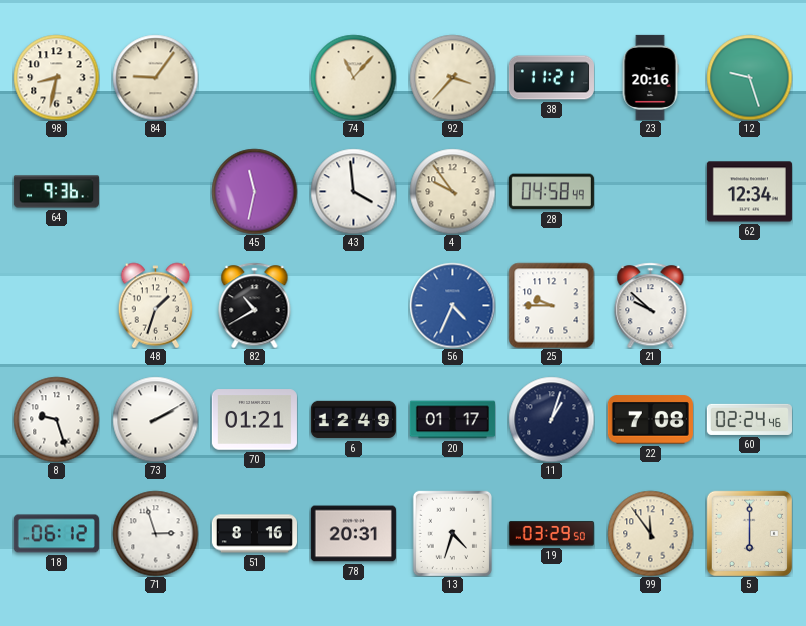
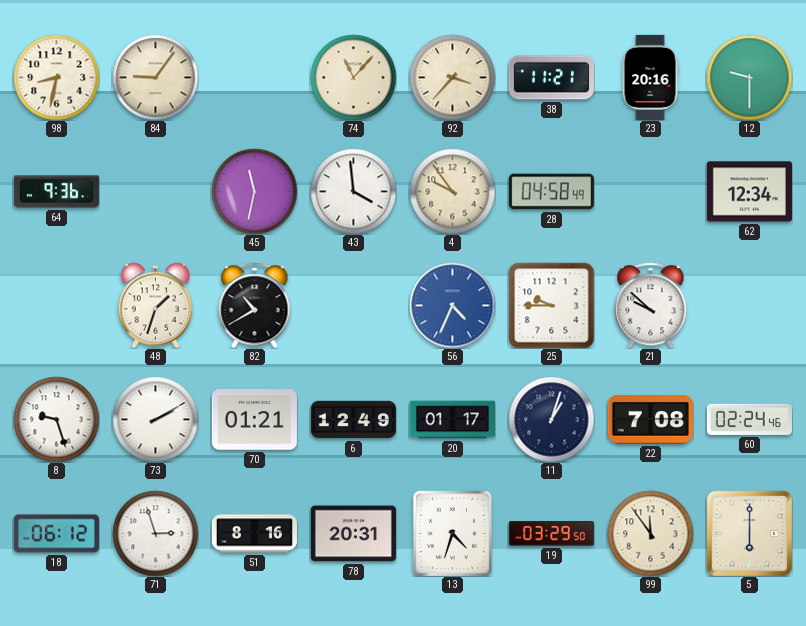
12: 9:27 -> 9:30
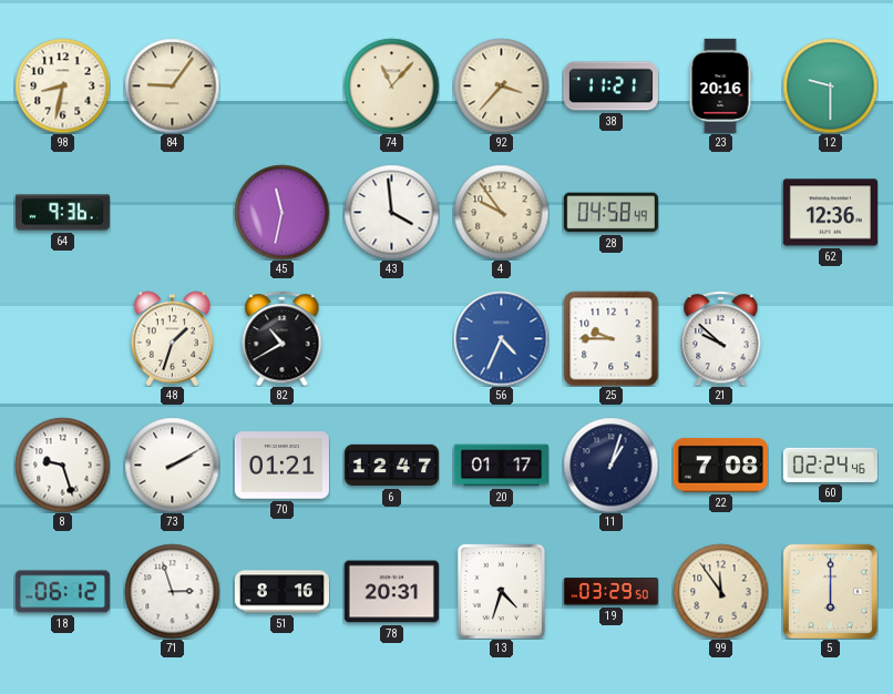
62: 12:34 -> 12:36
6: 12:49 -> 12:47
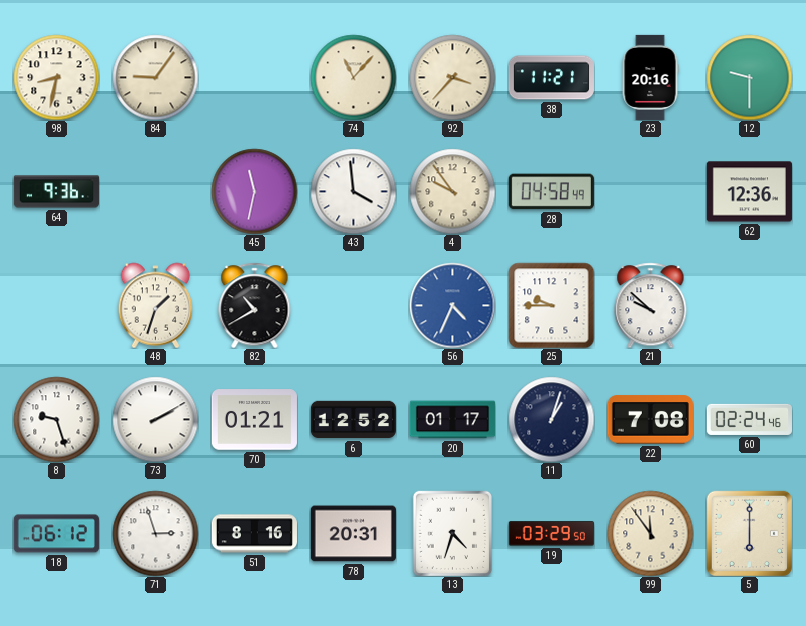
6: 12:47 -> 12:52
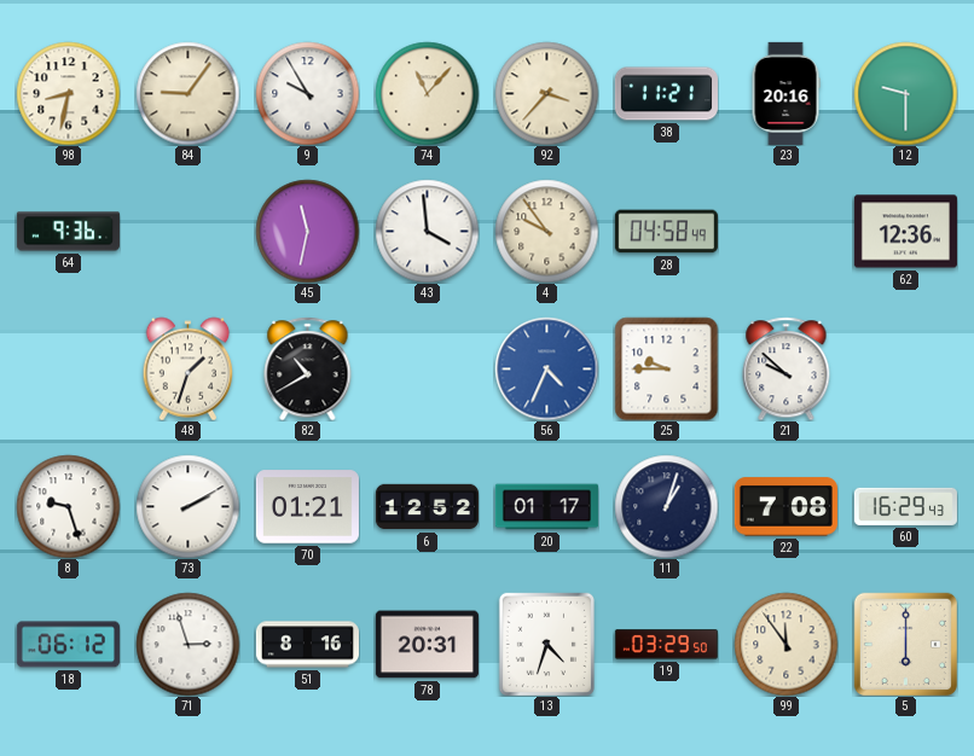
9: none -> 9:55
60: 02:24 -> 16:29
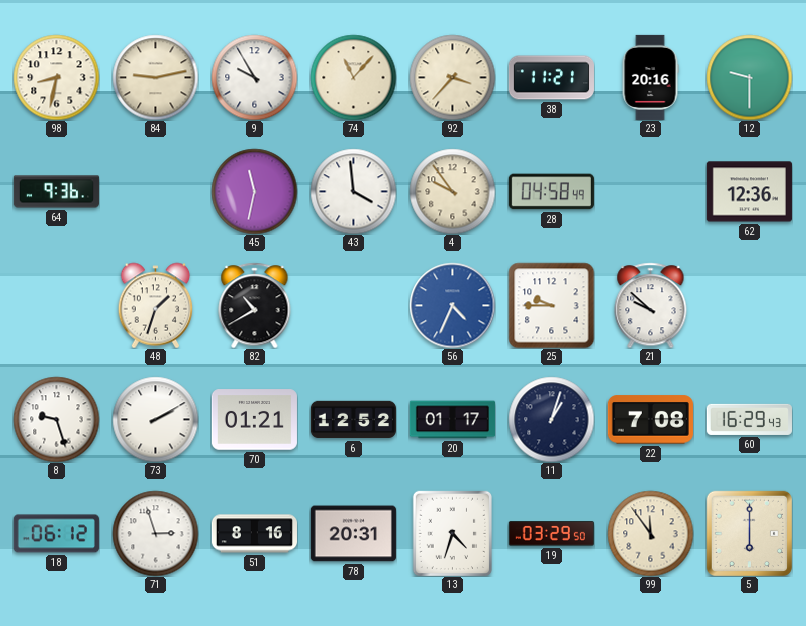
84: 9:06 -> 9:13
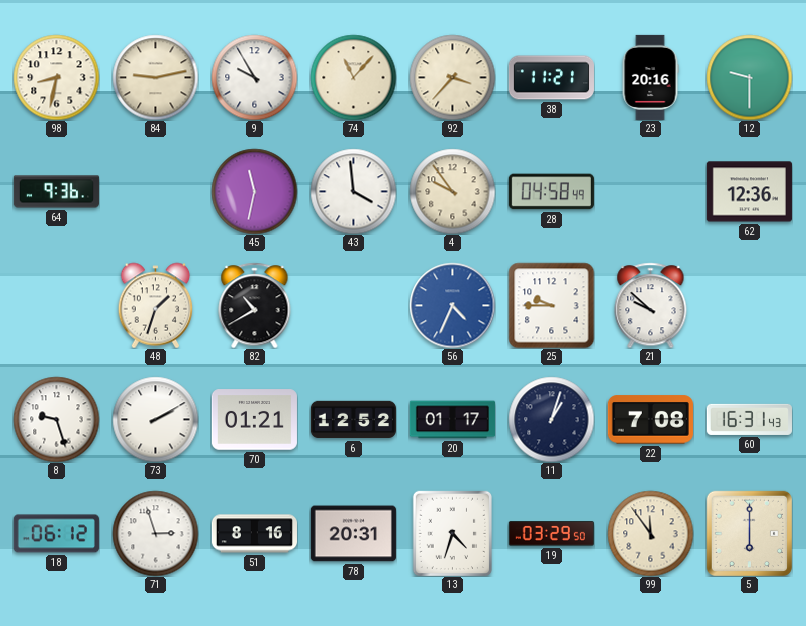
60: 16:29 -> 16:31
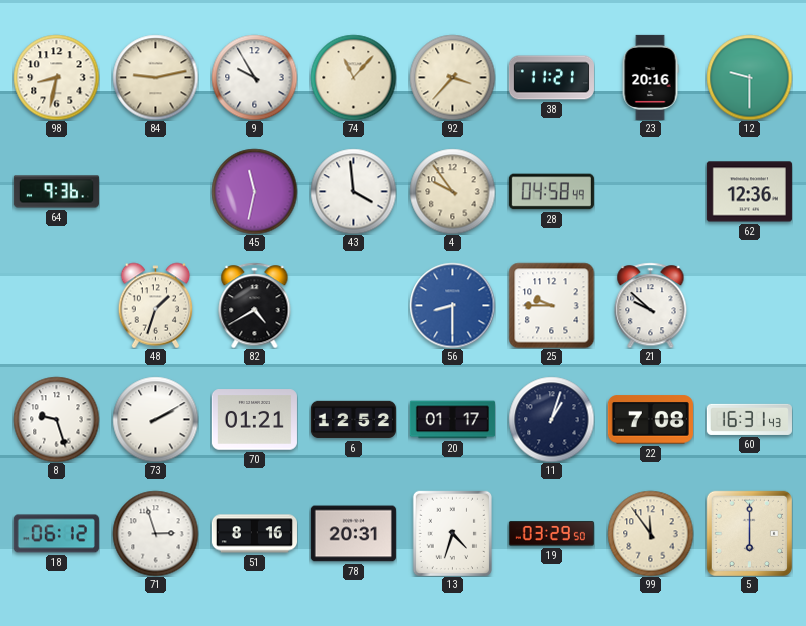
82: 10:40 -> 4:40
56: 4:34 -> 8:30
